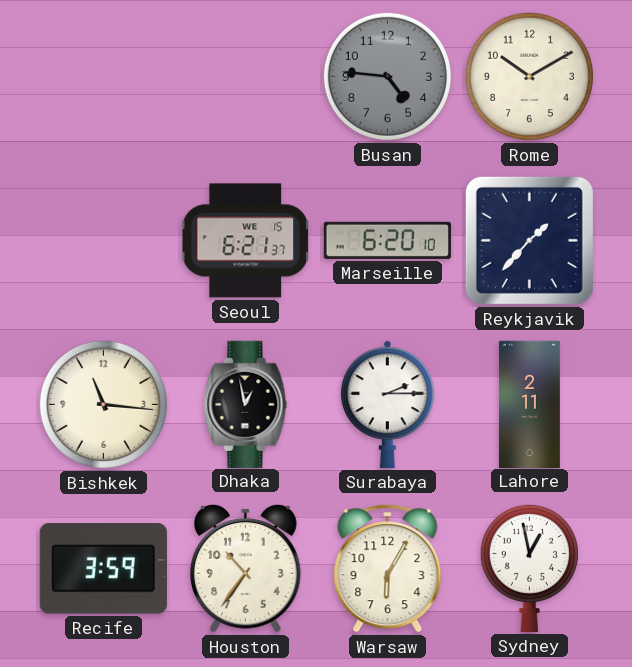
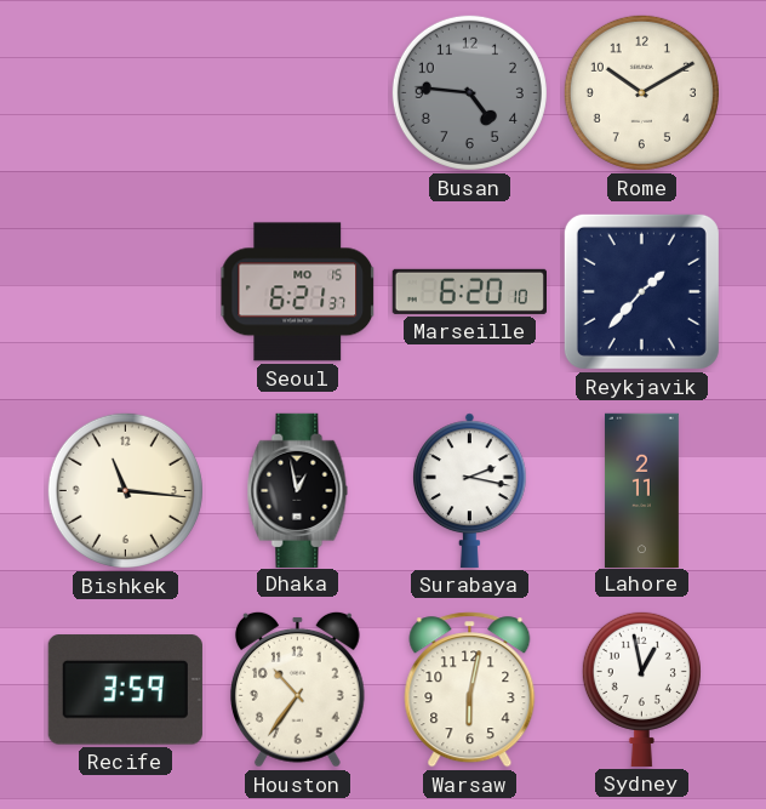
Seoul date: WE 15 -> MO 15
Surabaya: 2:15 -> 2:17
Warsaw: 6:05 -> 6:02
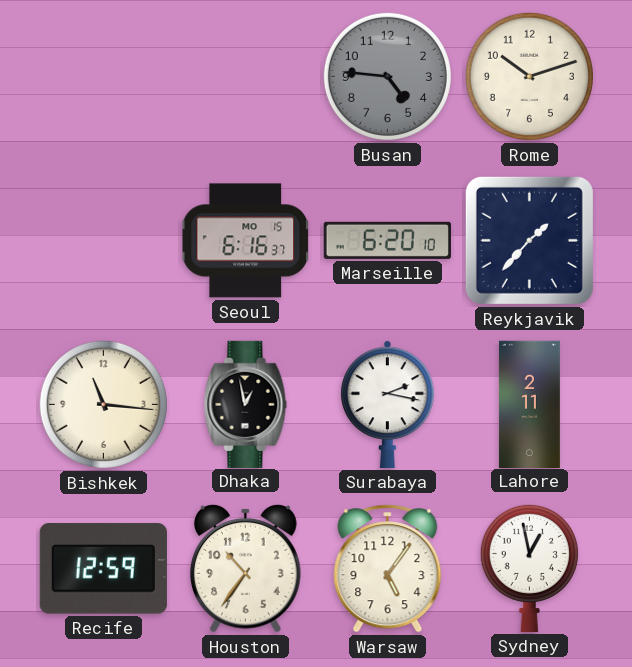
Rome: 10:10 -> 10:12
Seoul: 6:21 -> 6:16
Recife: 3:59 -> 12:59
Warsaw: 6:02 -> 5:06
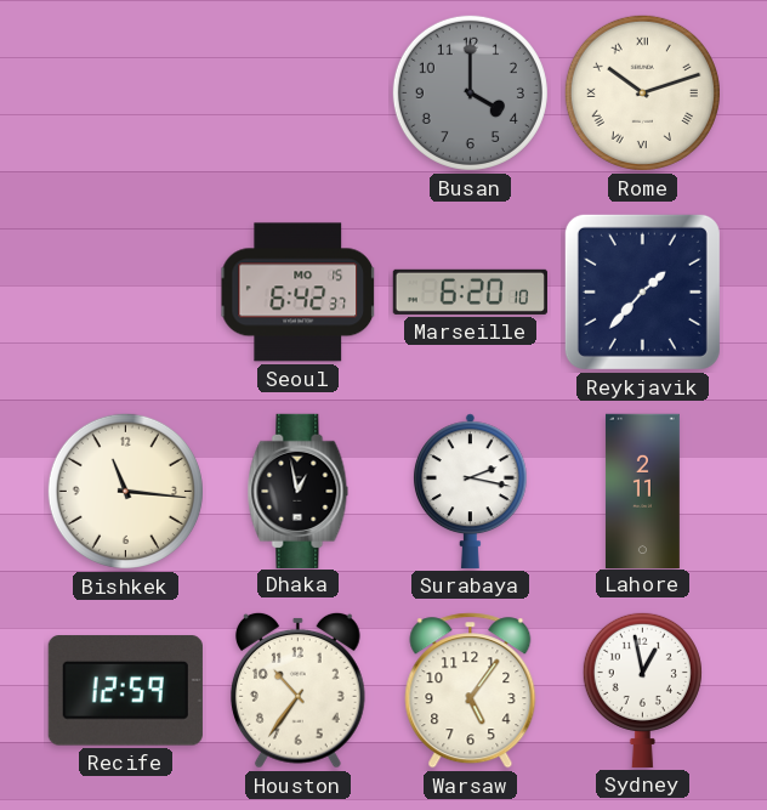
Busan: 4:46 -> 4:00
Rome numerals: Arabic -> Roman
Seoul: 6:16 -> 6:42
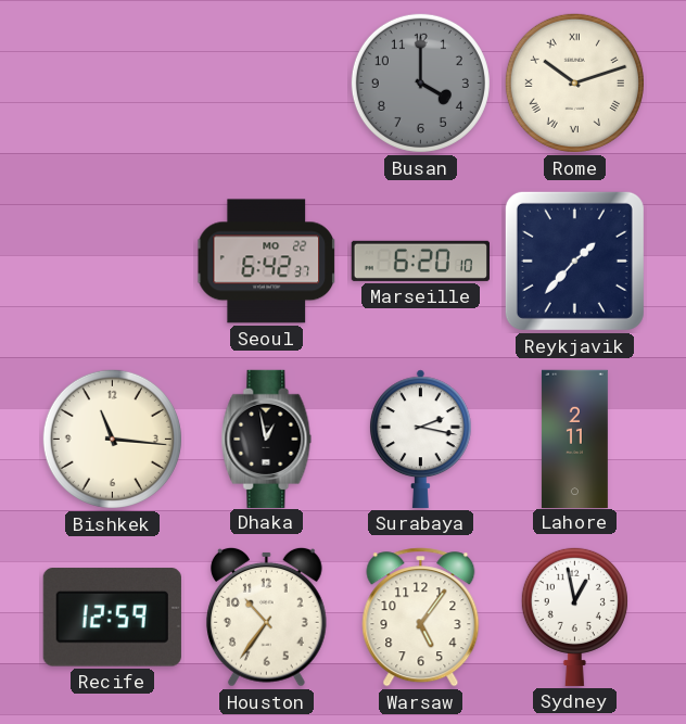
Seoul date: MO 15 -> MO 22
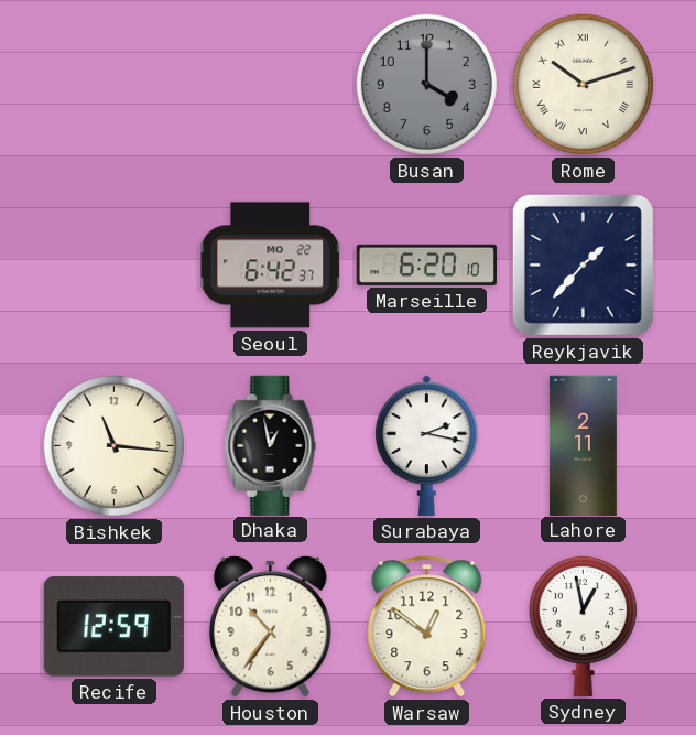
Warsaw: 5:06 -> 12:51
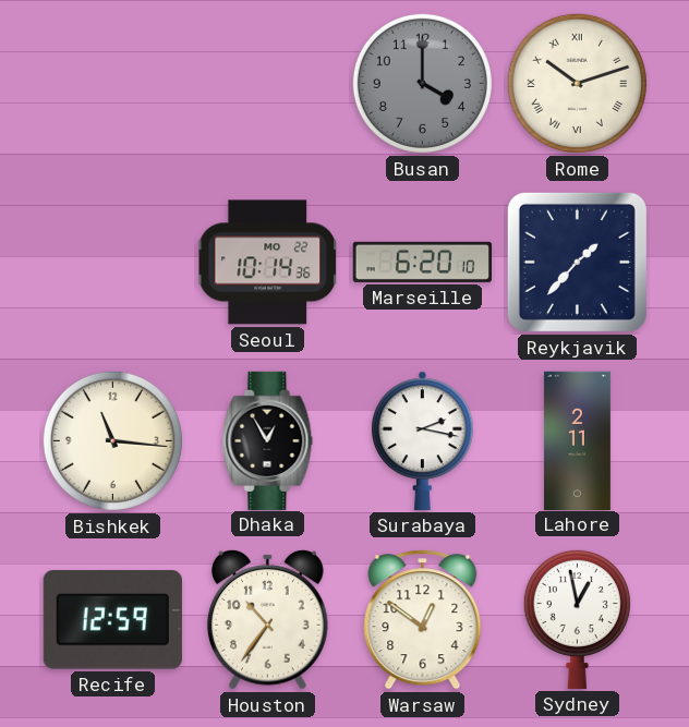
Seoul: 6:42 -> 10:14
Dhaka: 12:58 -> 12:55
